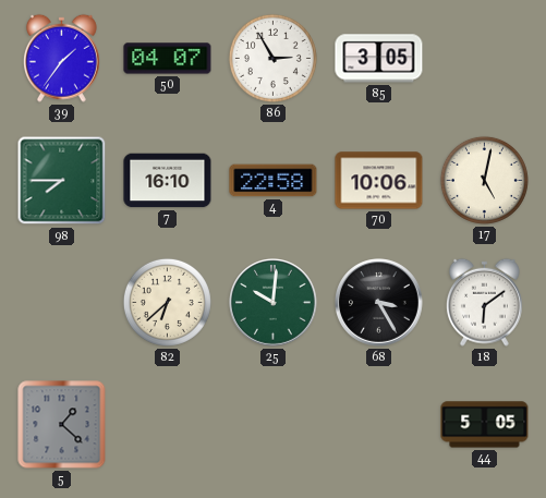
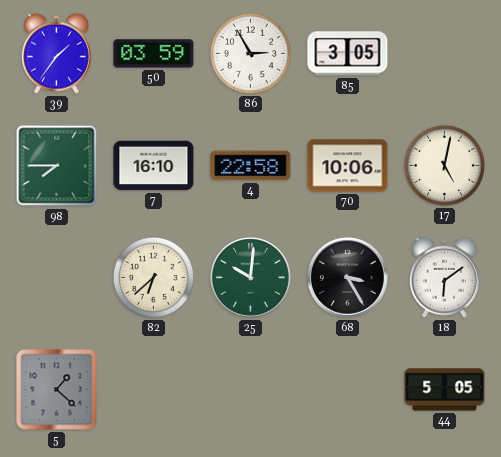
50: 04:07 -> 03:59
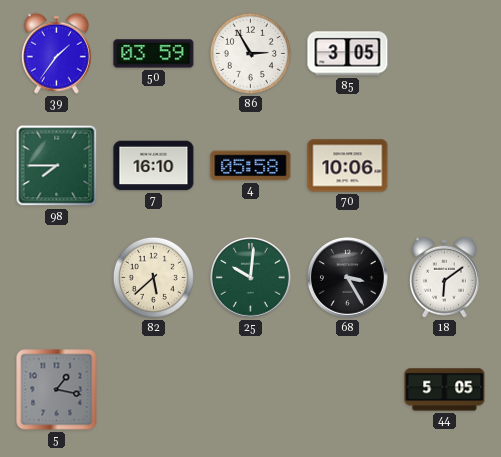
4: 22:58 -> 05:58
17: 5:02 -> none
82: 6:38 -> 5:38
5: 1:22 -> 1:17
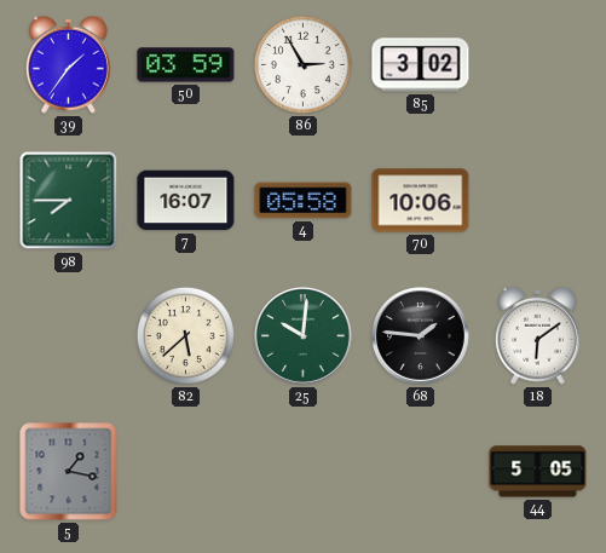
85: 3:05 -> 3:02
7: 16:10 -> 16:07
68: 3:25 -> 1:46
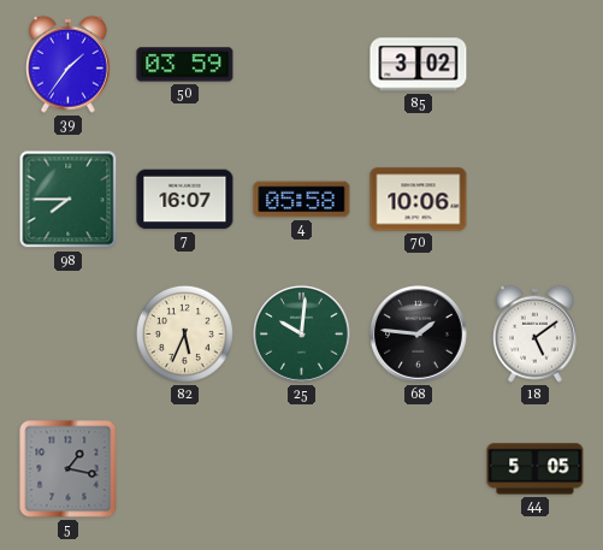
86: 2:55 -> none
82: 5:38 -> 5:34
18: 6:09 -> 5:09
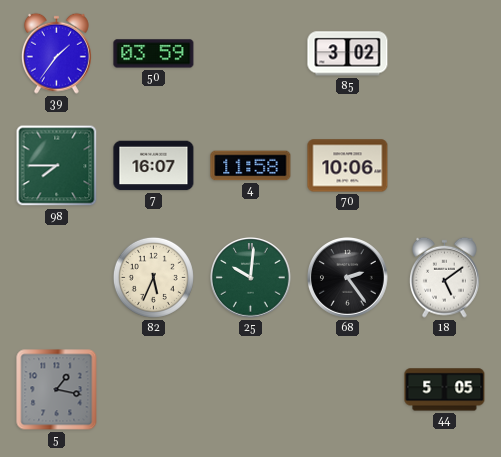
4: 05:58 -> 11:58
68: 1:46 -> 2:24
